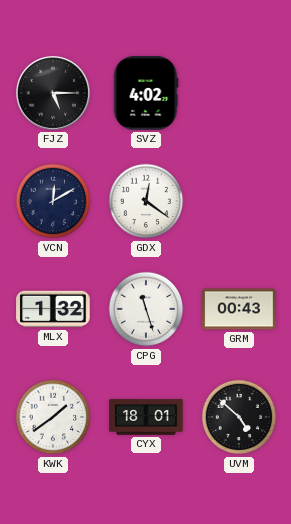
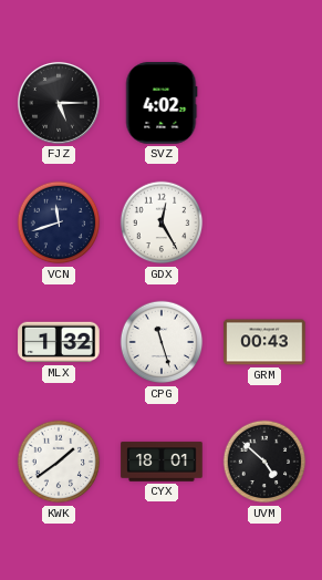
VCN: 12:10 -> 11:42
GDX: 12:21 -> 12:25
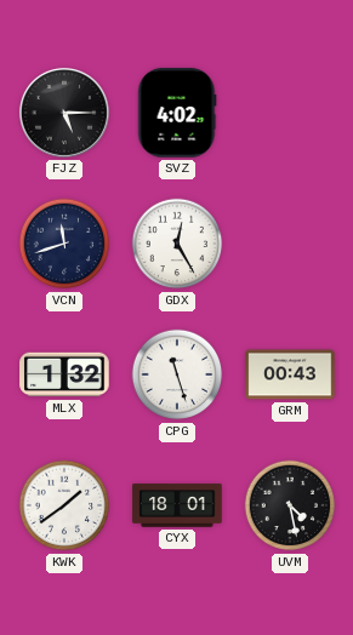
UVM: 4:52 -> 4:28
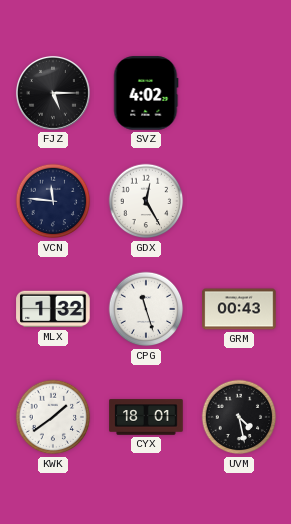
VCN: 11:42 -> 11:46
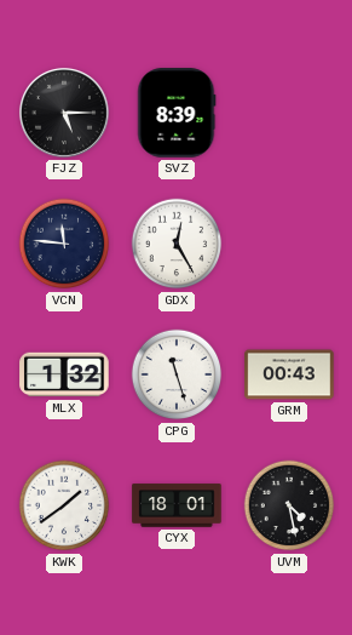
SVZ: 4:02 -> 8:39
